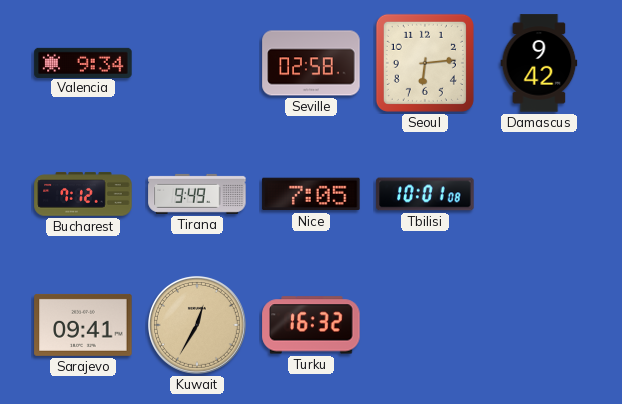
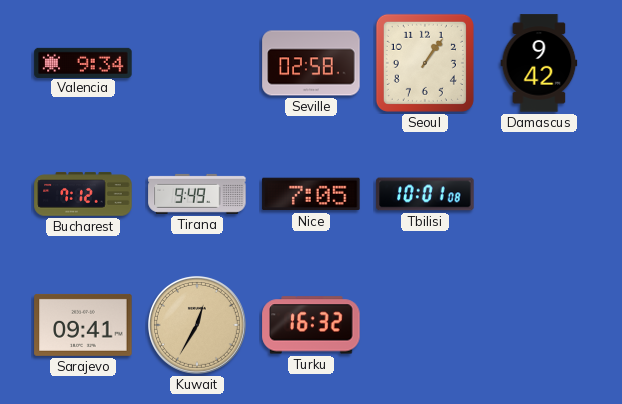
Seoul: 6:14 -> 1:06
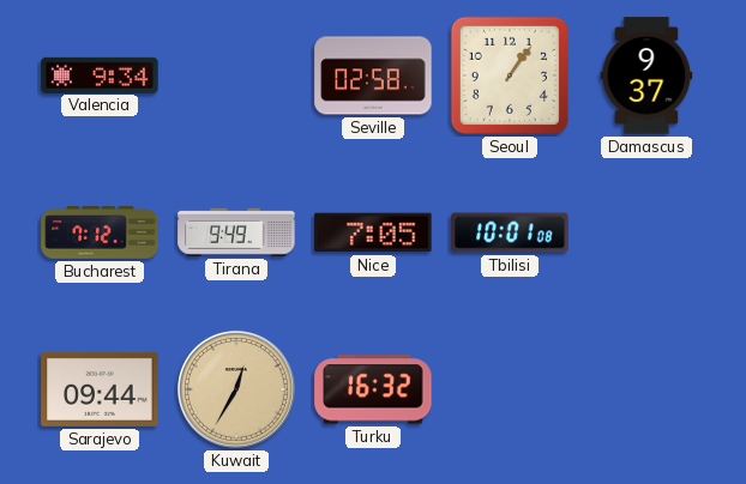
Damascus: 9:42 -> 9:37
Sarajevo: 09:41 -> 09:44
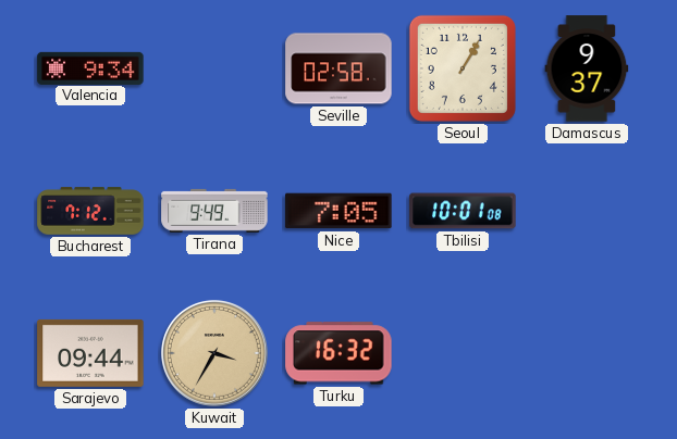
Seoul: 1:06 -> 1:05
Kuwait: 12:35 -> 3:35
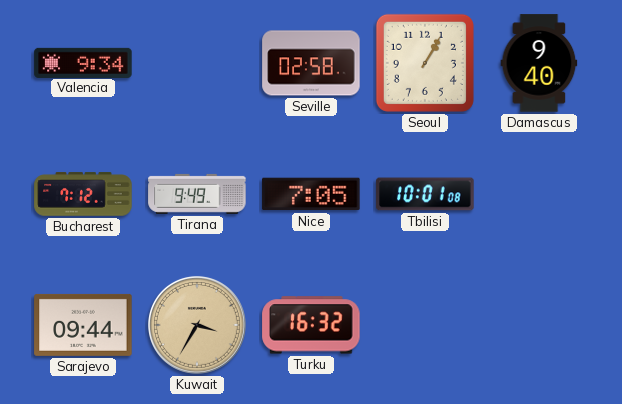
Damascus: 9:37 -> 9:40
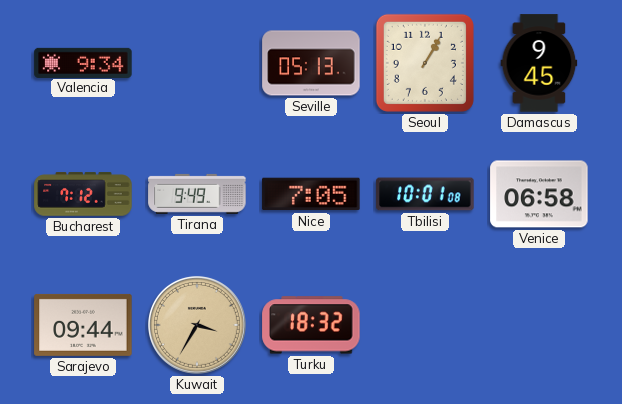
Seville: 02:58 -> 05:13
Damascus: 9:40 -> 9:45
Venice: none -> 06:58
Turku: 16:32 -> 18:32
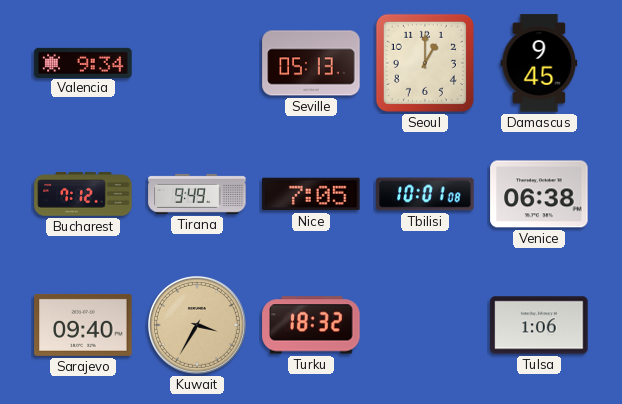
Seoul: 1:05 -> 1:00
Venice: 06:58 -> 06:38
Sarajevo: 09:44 -> 09:40
Tulsa: none -> 1:06
